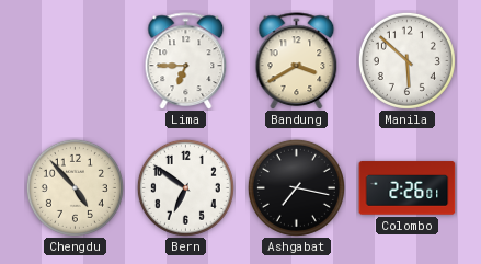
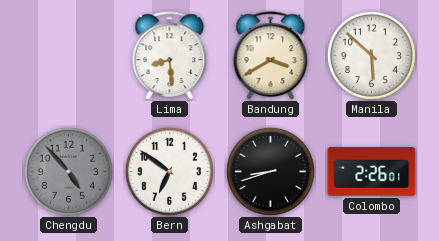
Lima: 6:45 -> 8:29
Chengdu dial: cream -> grey
Ashgabat: 7:17 -> 8:42
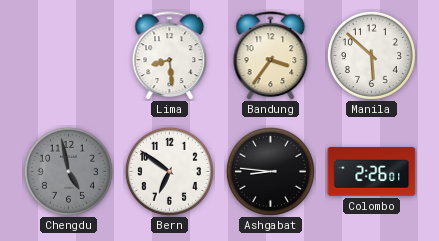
Bandung: 3:40 -> 3:36
Chengdu: 4:53 -> 4:58
Ashgabat: 8:42 -> 8:46
